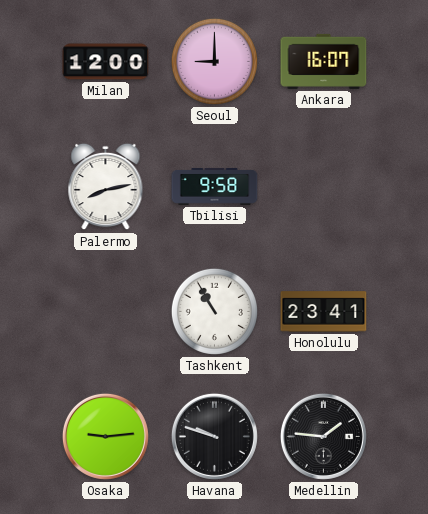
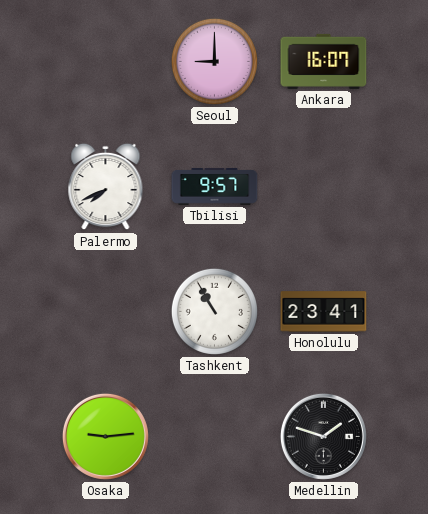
Milan: 12:00 -> none
Palermo: 8:13 -> 7:41
Tbilisi: 9:58 -> 9:57
Havana: 9:48 -> none
Medellin: 1:46 -> 1:48
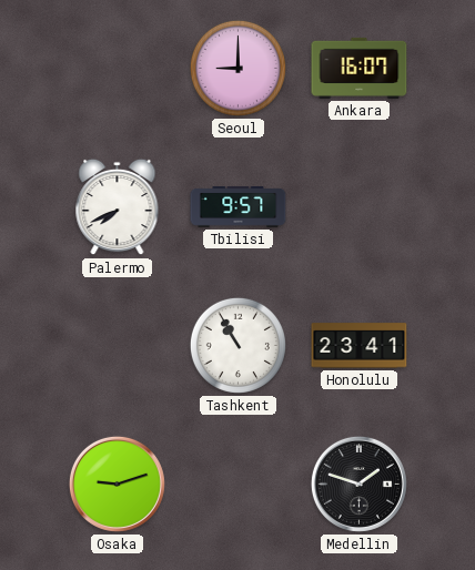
Osaka: 9:14 -> 9:12
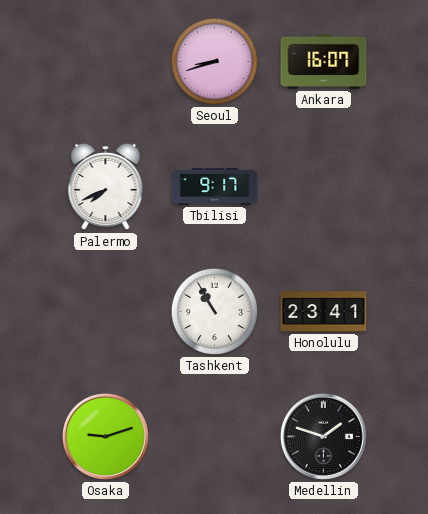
Seoul: 9:00 -> 8:42
Tbilisi: 9:57 -> 9:17
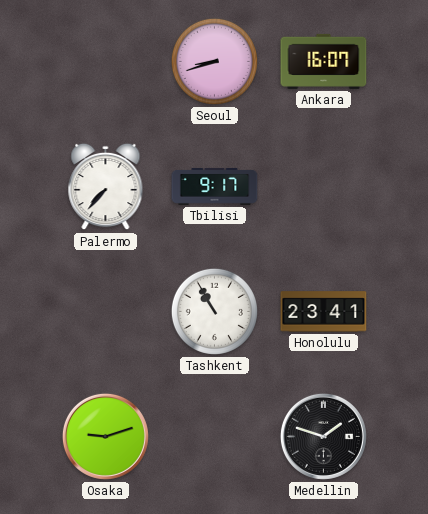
Palermo: 7:41 -> 7:37
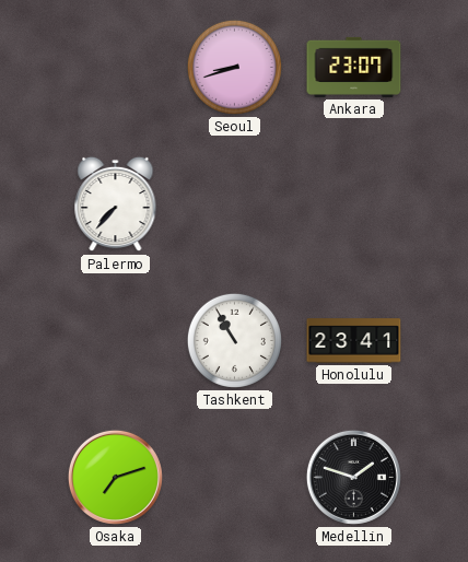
Ankara: 16:07 -> 23:07
Tbilisi: 9:17 -> none
Osaka: 9:12 -> 7:12
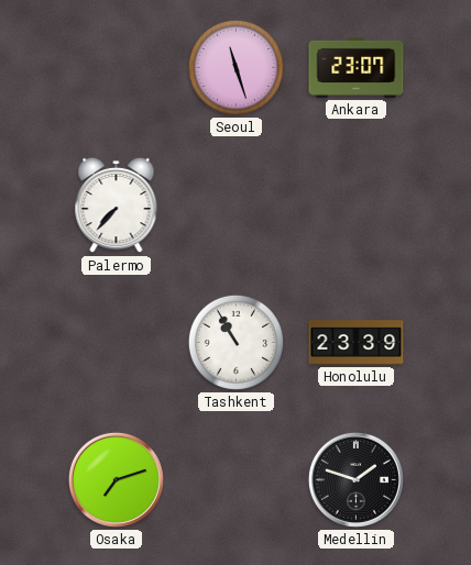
Seoul: 8:42 -> 11:27
Honolulu: 23:41 -> 23:39
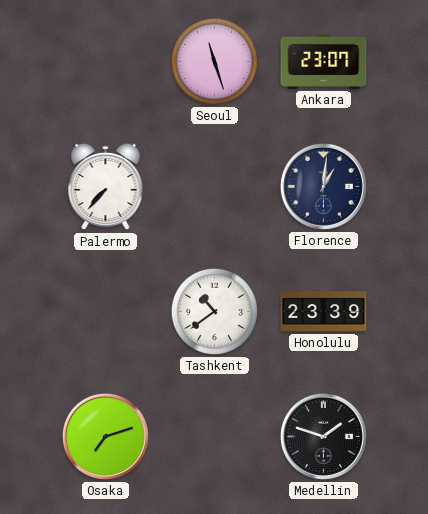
Florence: none -> 1:01
Tashkent: 10:55 -> 10:39
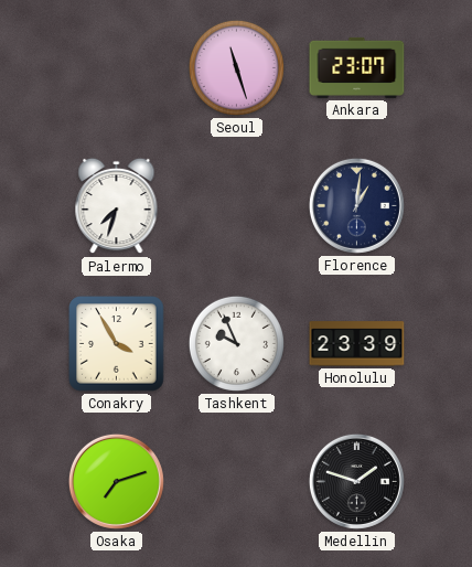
Palermo: 7:37 -> 7:33
Conakry: none -> 3:55
Tashkent: 10:39 -> 9:56
